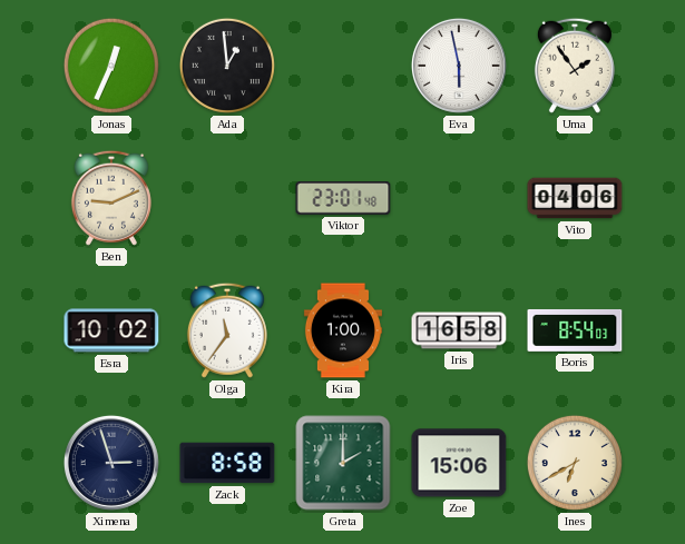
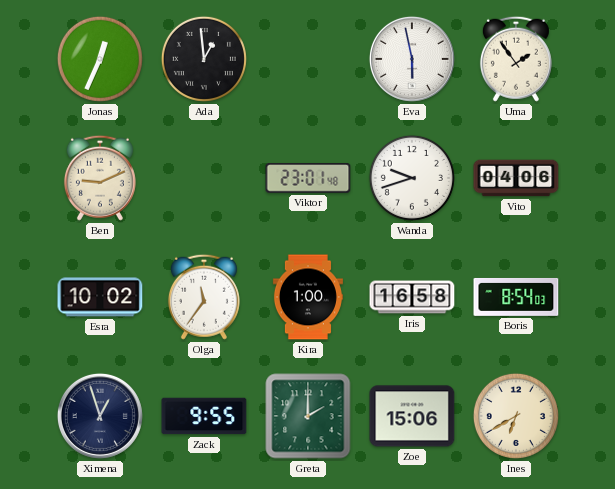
Wanda: none -> 9:42
Ximena: 2:57 -> 12:57
Zack: 8:58 -> 9:55
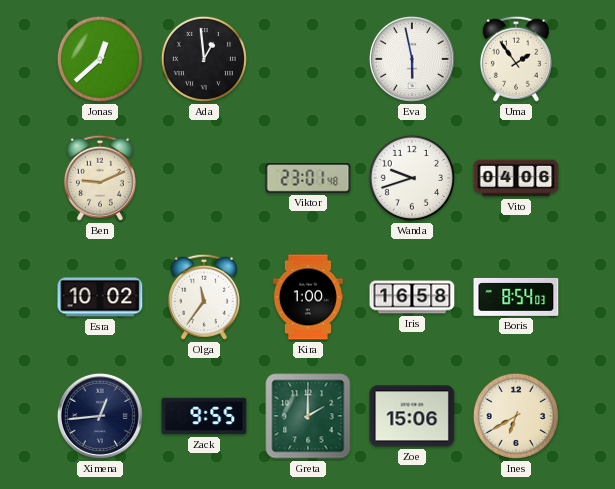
Jonas: 12:34 -> 12:38
Ximena: 12:57 -> 12:44
